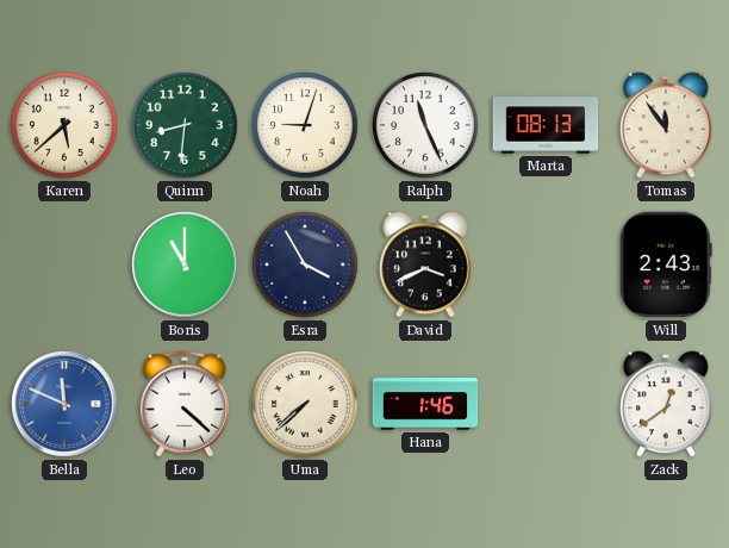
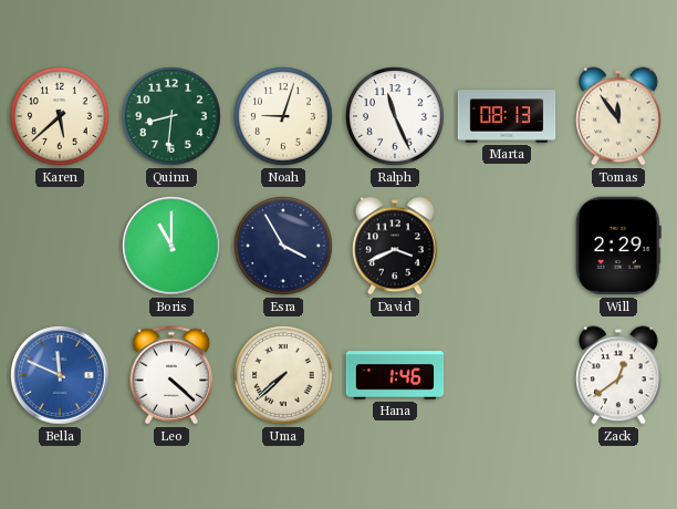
Will: 2:43 -> 2:29
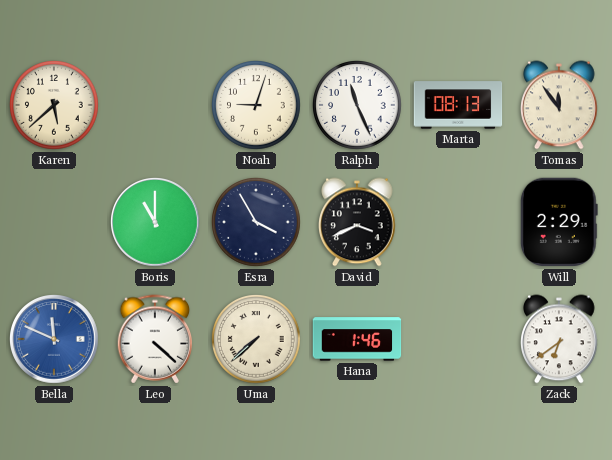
Quinn: 8:31 -> none
Zack: 12:39 -> 6:39
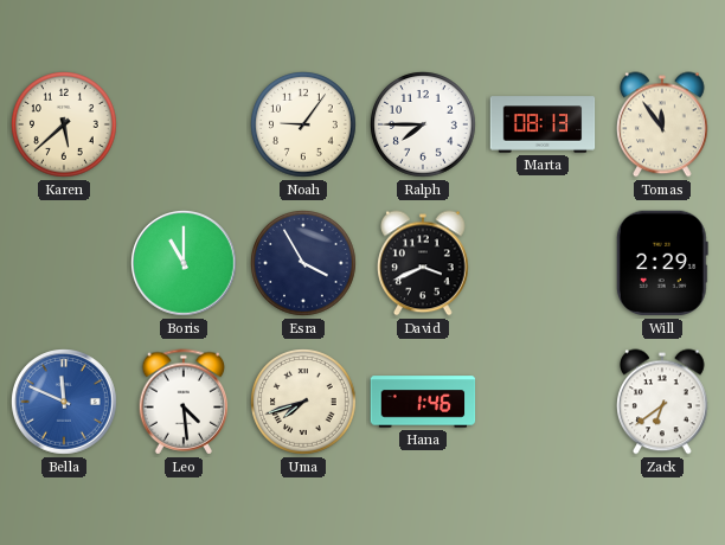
Noah: 9:03 -> 9:06
Ralph: 11:26 -> 7:45
Leo: 4:22 -> 4:29
Uma: 7:38 -> 7:42
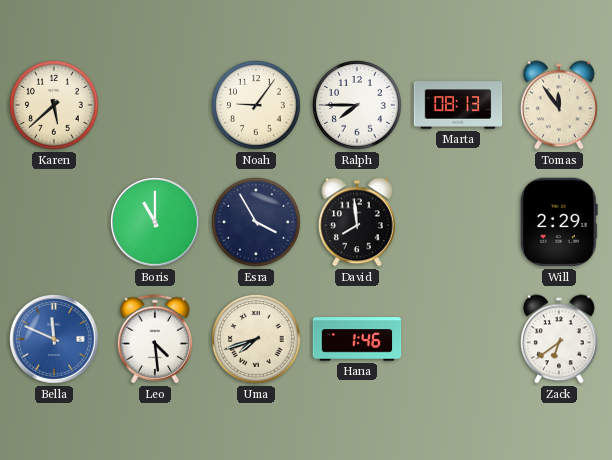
David: 3:41 -> 7:59
